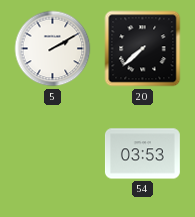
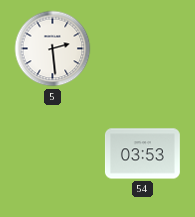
5: 2:10 -> 2:29
20: 7:38 -> none
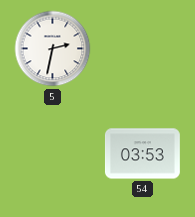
5: 2:29 -> 2:32
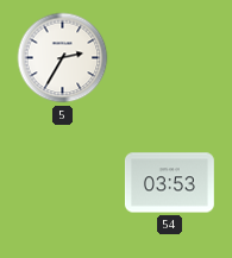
5: 2:32 -> 2:35
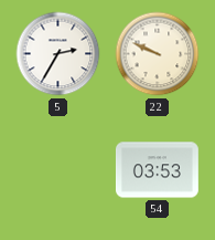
22: none -> 9:49
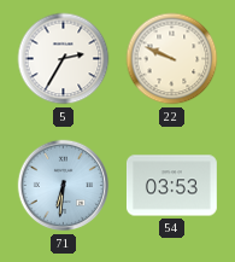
71: none -> 6:31
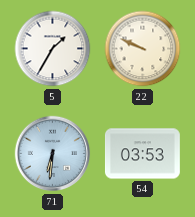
5: 2:35 -> 1:35
